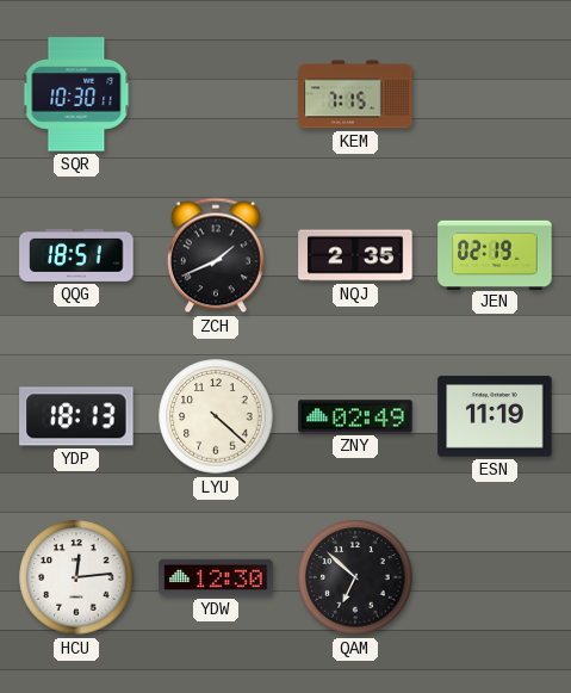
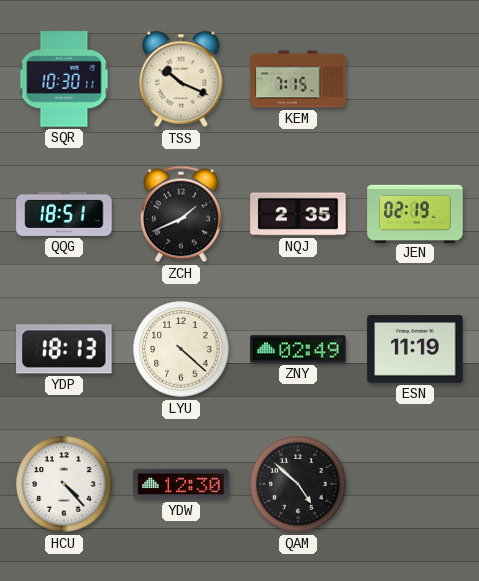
TSS: none -> 10:19
HCU: 12:14 -> 4:23
QAM: 6:52 -> 4:52
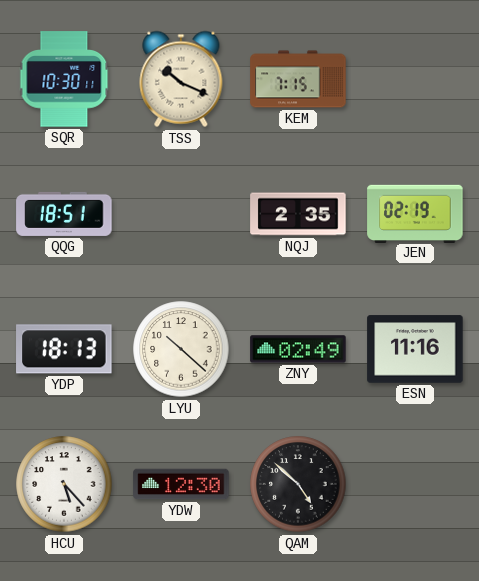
ZCH: 1:41 -> none
LYU: 4:22 -> 10:22
ESN: 11:19 -> 11:16
HCU: 4:23 -> 5:23
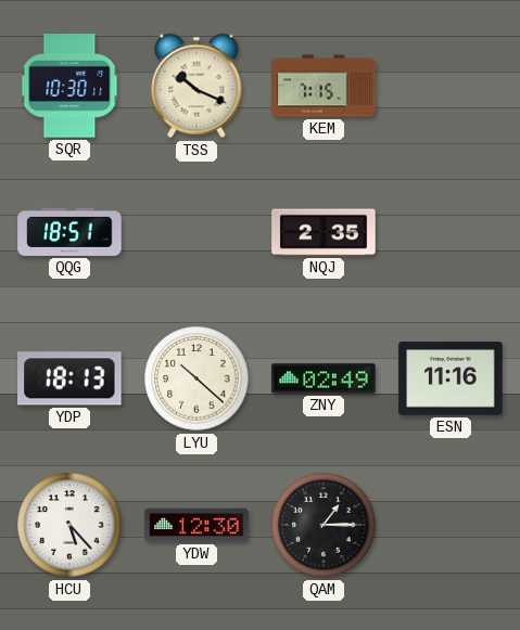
JEN: 02:19 -> none
QAM: 4:52 -> 1:15
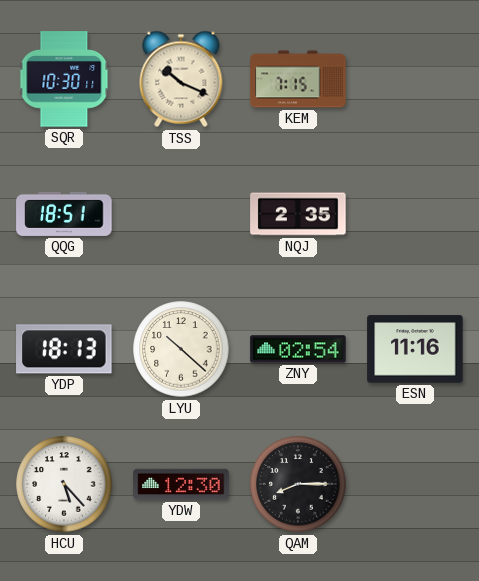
ZNY: 02:49 -> 02:54
QAM: 1:15 -> 8:15
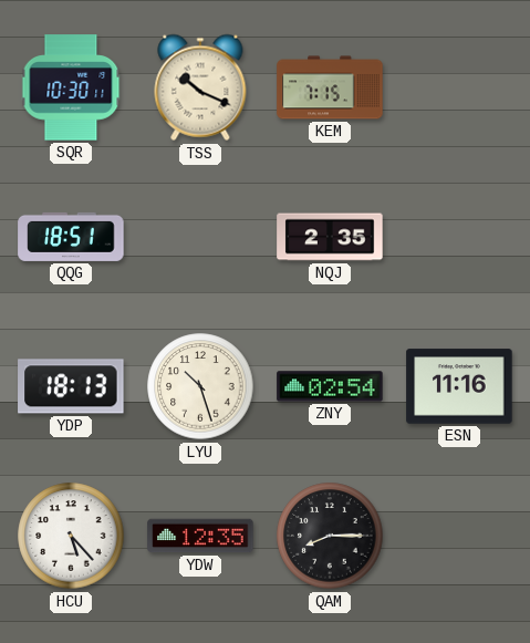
LYU: 10:22 -> 10:27
YDW: 12:30 -> 12:35
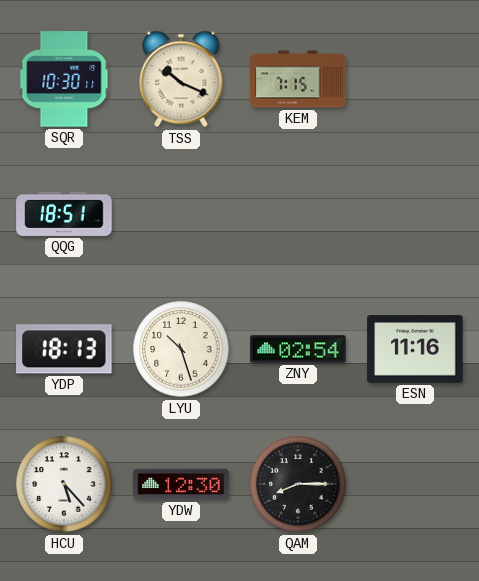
NQJ: 2:35 -> none
YDW: 12:35 -> 12:30
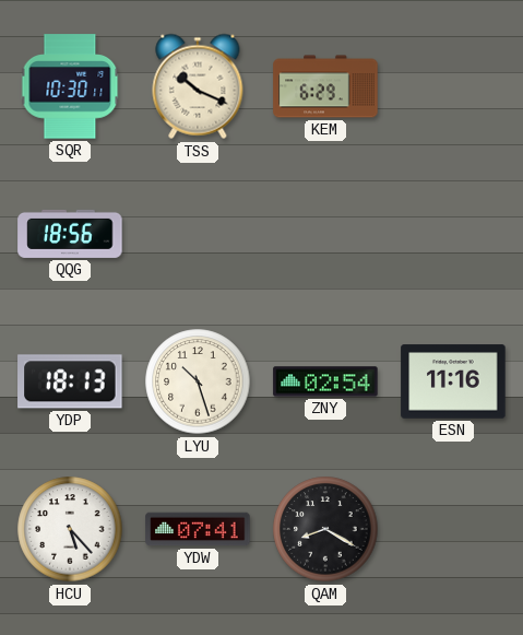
KEM: 7:15 -> 6:29
QQG: 18:51 -> 18:56
YDW: 12:30 -> 07:41
QAM: 8:15 -> 8:20
